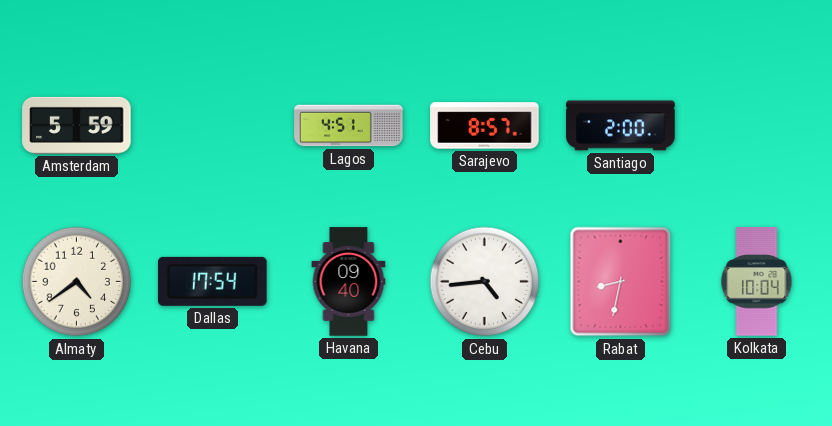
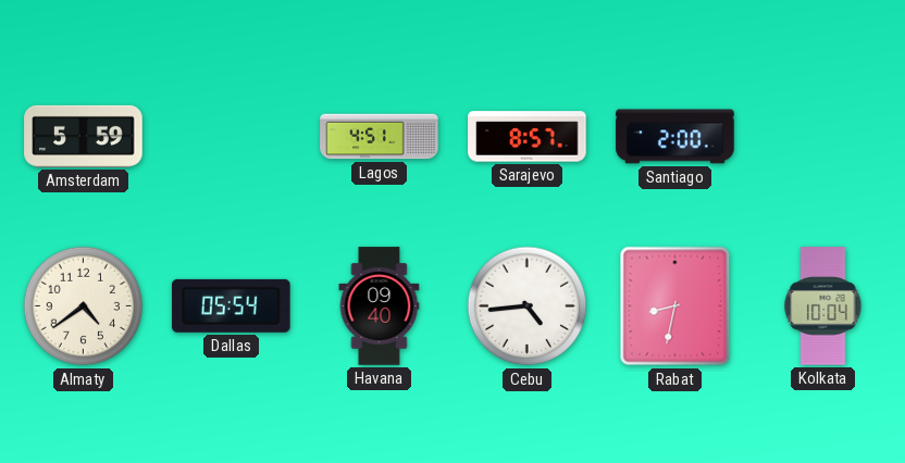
Dallas: 17:54 -> 05:54
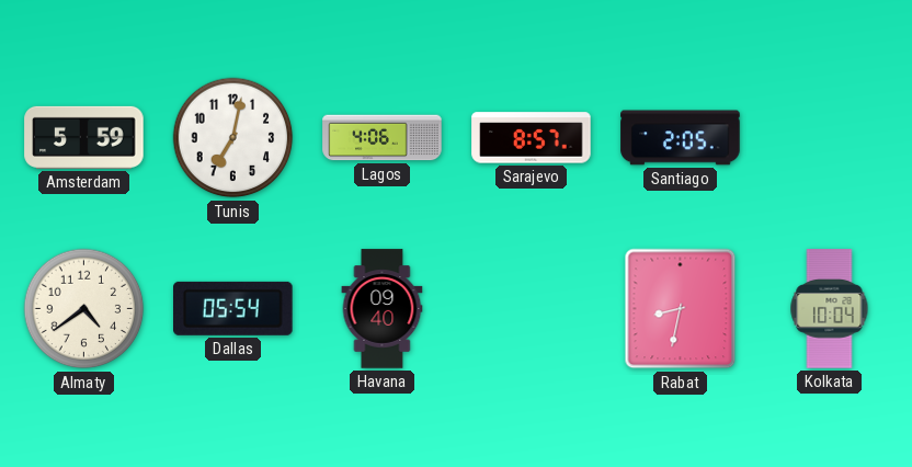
Tunis: none -> 7:02
Lagos: 4:51 -> 4:06
Santiago: 2:00 -> 2:05
Cebu: 4:44 -> none
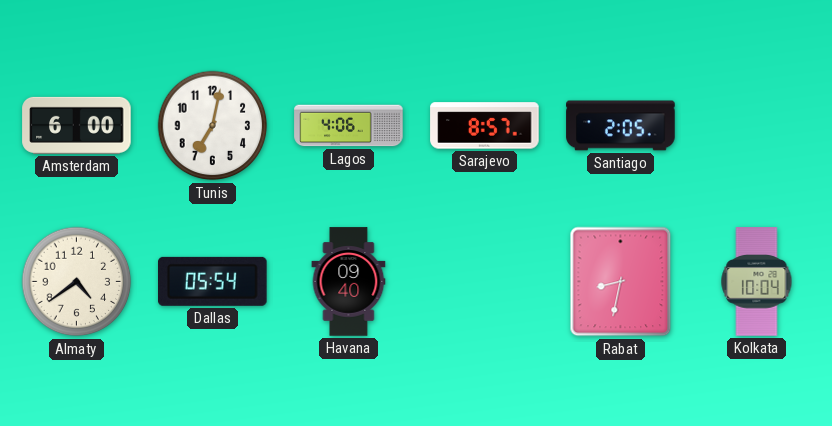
Amsterdam: 5:59 -> 6:00
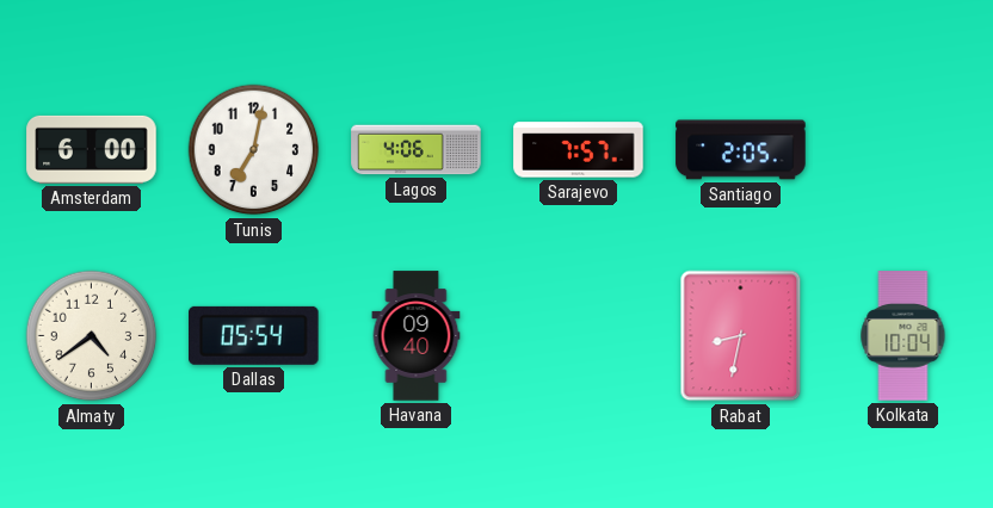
Sarajevo: 8:57 -> 7:57
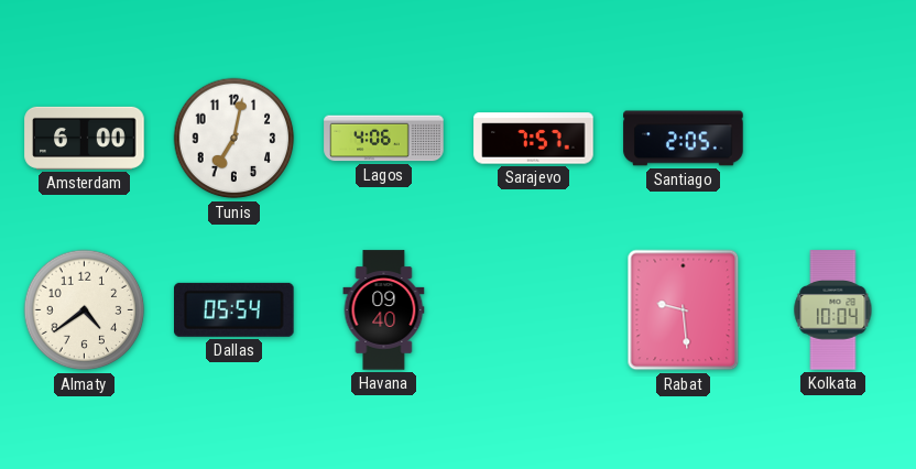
Rabat: 8:32 -> 9:29
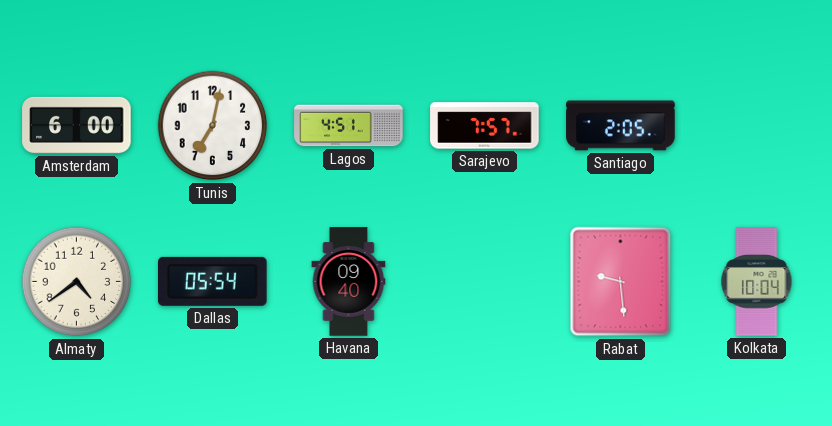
Lagos: 4:06 -> 4:51
